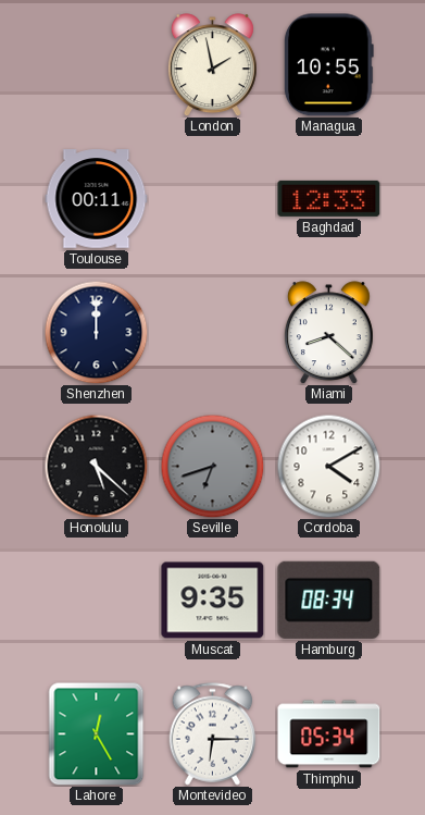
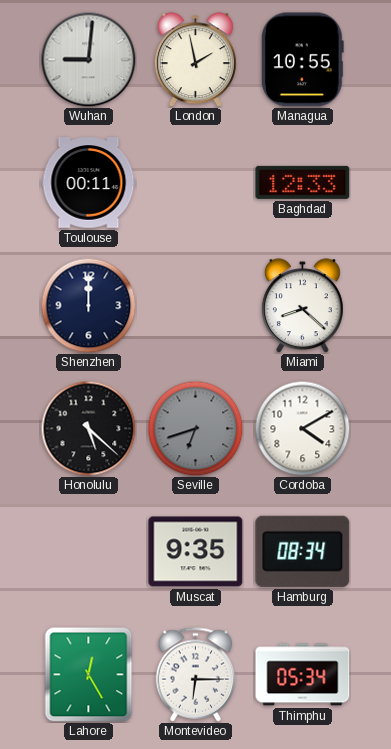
Wuhan: none -> 9:01
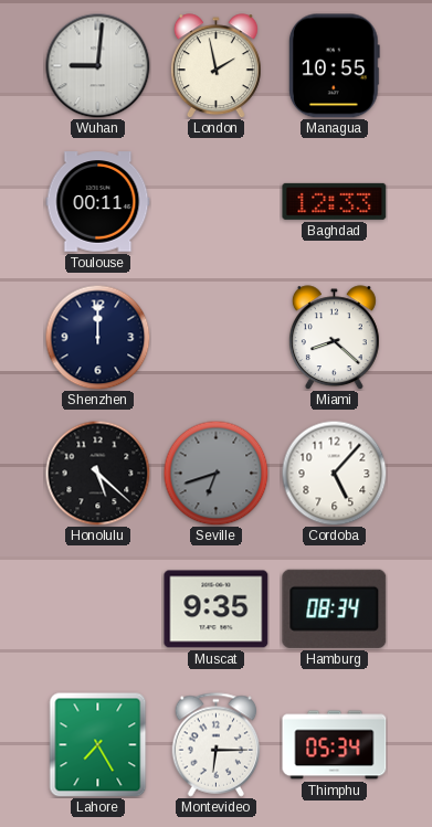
Cordoba: 4:10 -> 5:07
Lahore: 12:25 -> 7:25
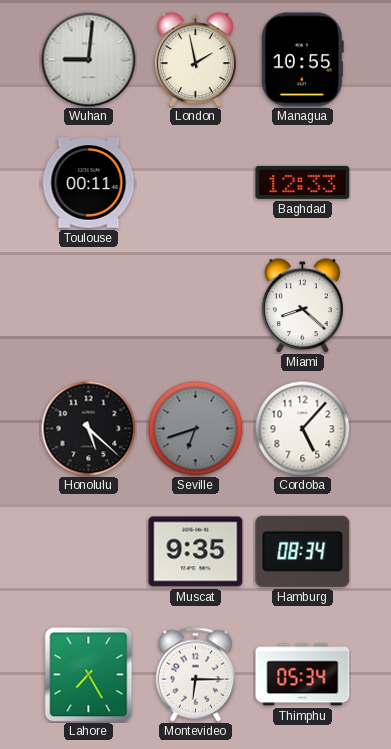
Shenzhen: 12:00 -> none
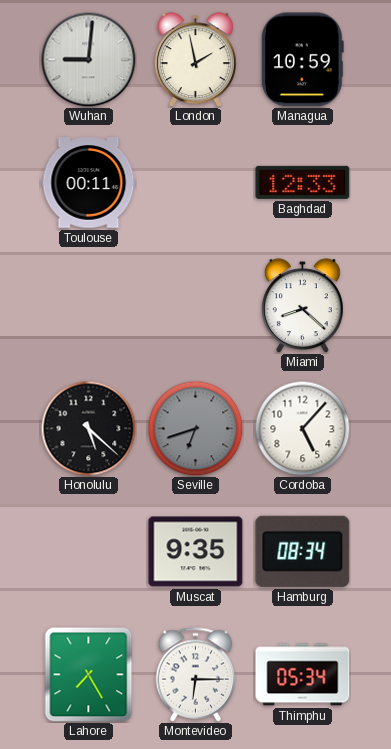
Managua: 10:55 -> 10:59
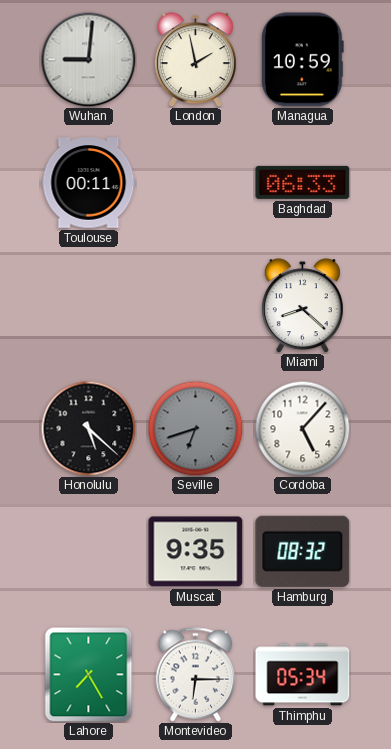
Baghdad: 12:33 -> 06:33
Hamburg: 08:34 -> 08:32
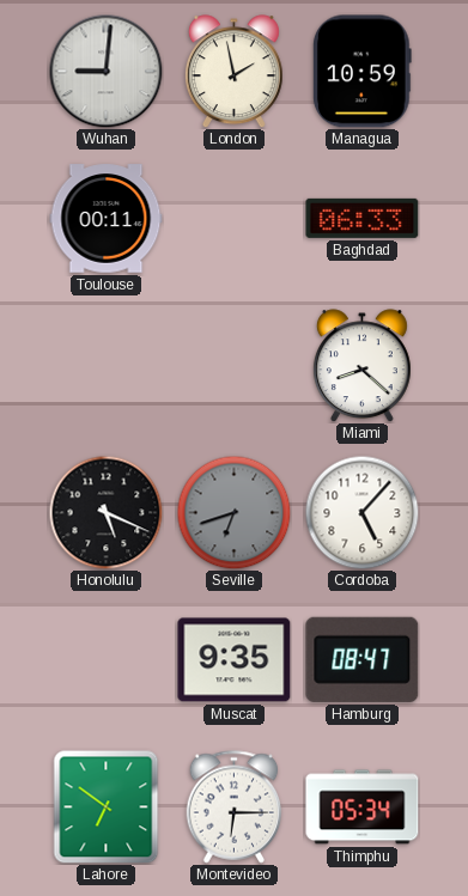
Honolulu: 5:22 -> 5:19
Hamburg: 08:32 -> 08:47
Lahore: 7:25 -> 6:51
